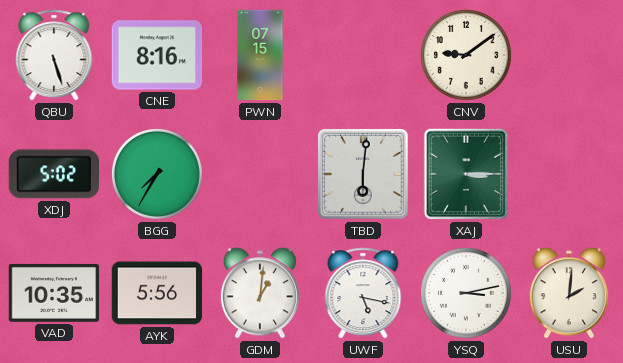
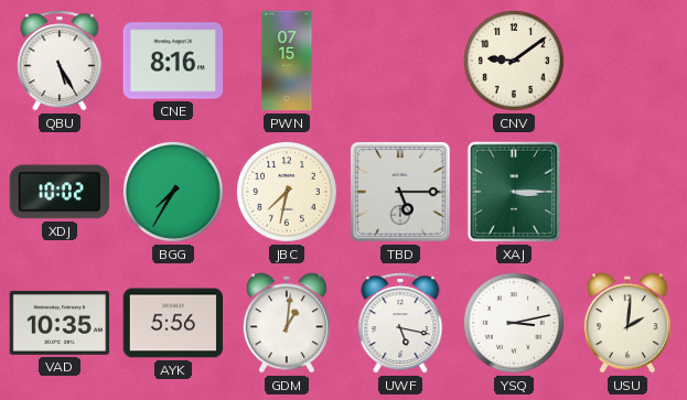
QBU: 5:27 -> 5:25
XDJ: 5:02 -> 10:02
JBC: none -> 7:32
TBD: 6:01 -> 5:15
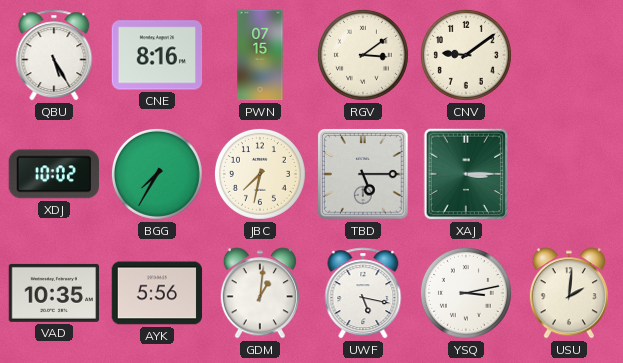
RGV: none -> 3:09
